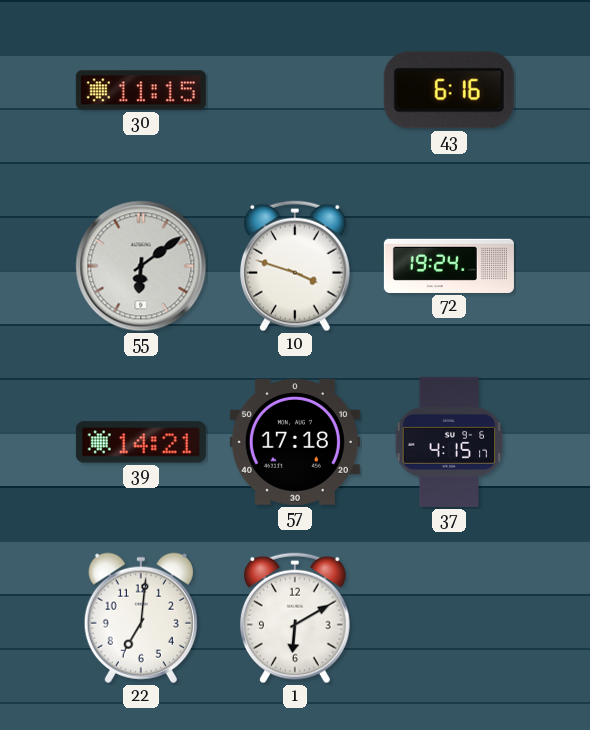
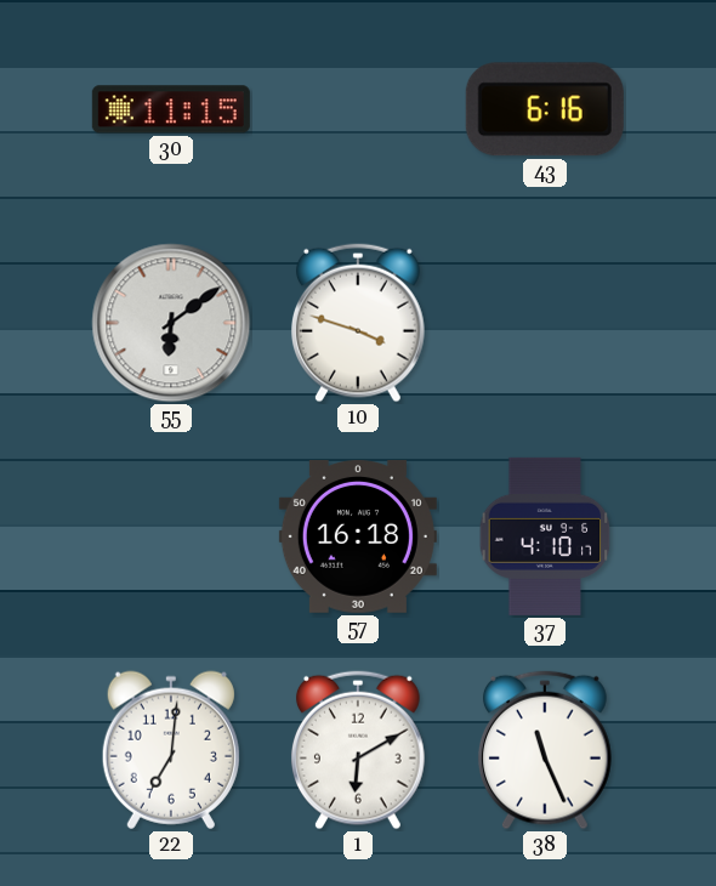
72: 19:24 -> none
39: 14:21 -> none
57: 17:18 -> 16:18
37: 4:15 -> 4:10
38: none -> 11:26
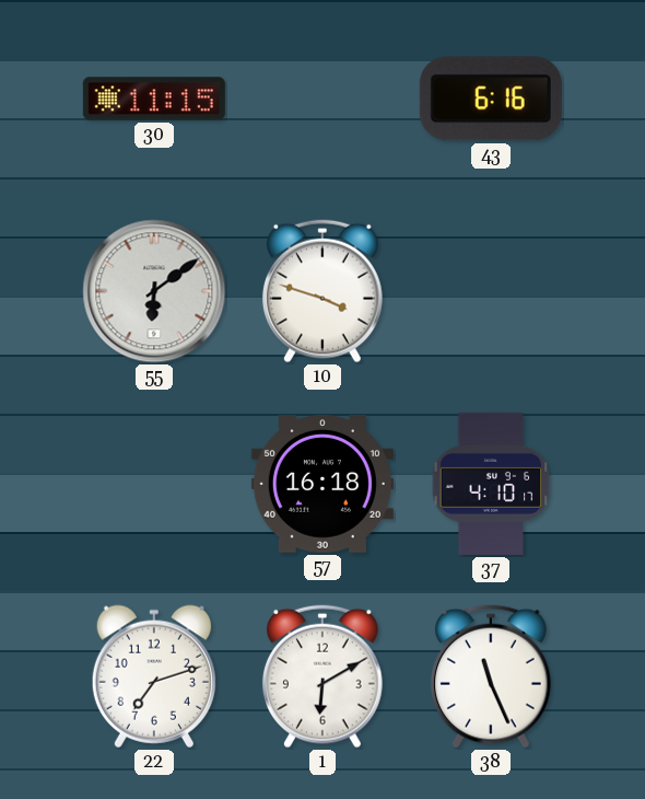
22: 7:01 -> 7:12
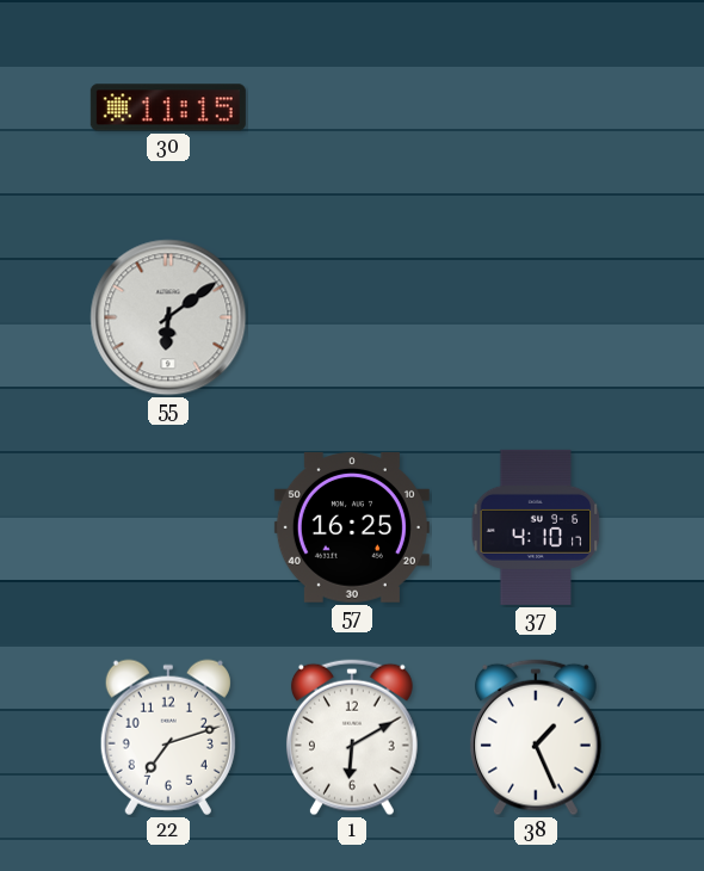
43: 6:16 -> none
10: 3:48 -> none
57: 16:18 -> 16:25
38: 11:26 -> 1:26
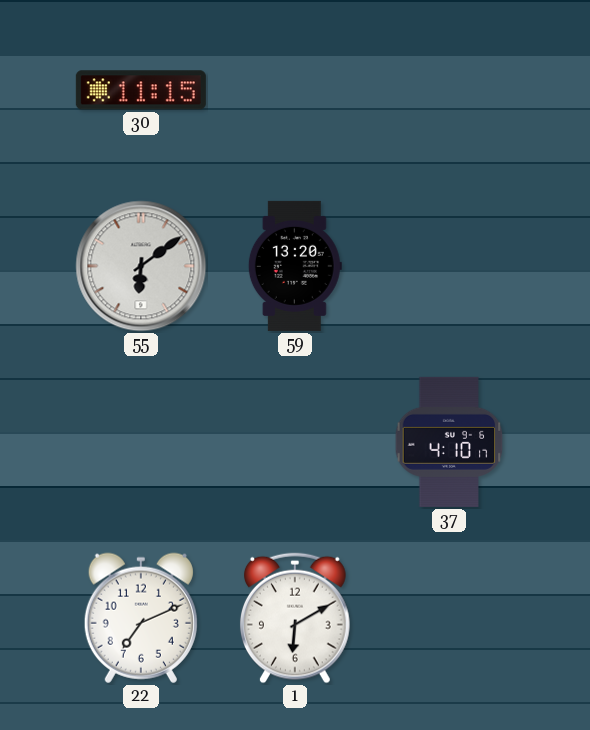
59: none -> 13:20
57: 16:25 -> none
22: 7:12 -> 7:11
38: 1:26 -> none
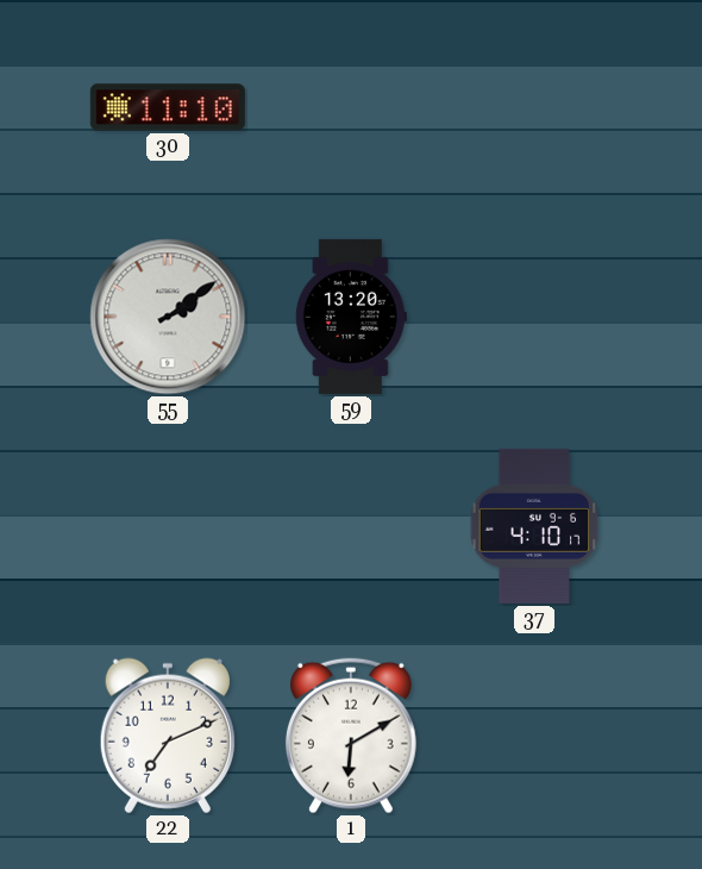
30: 11:15 -> 11:10
55: 6:09 -> 2:09
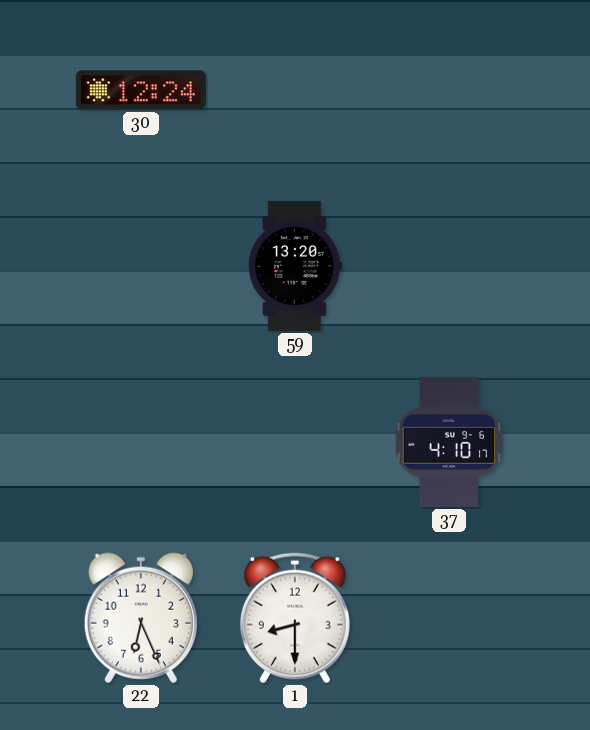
30: 11:10 -> 12:24
55: 2:09 -> none
22: 7:11 -> 6:26
1: 6:10 -> 8:30
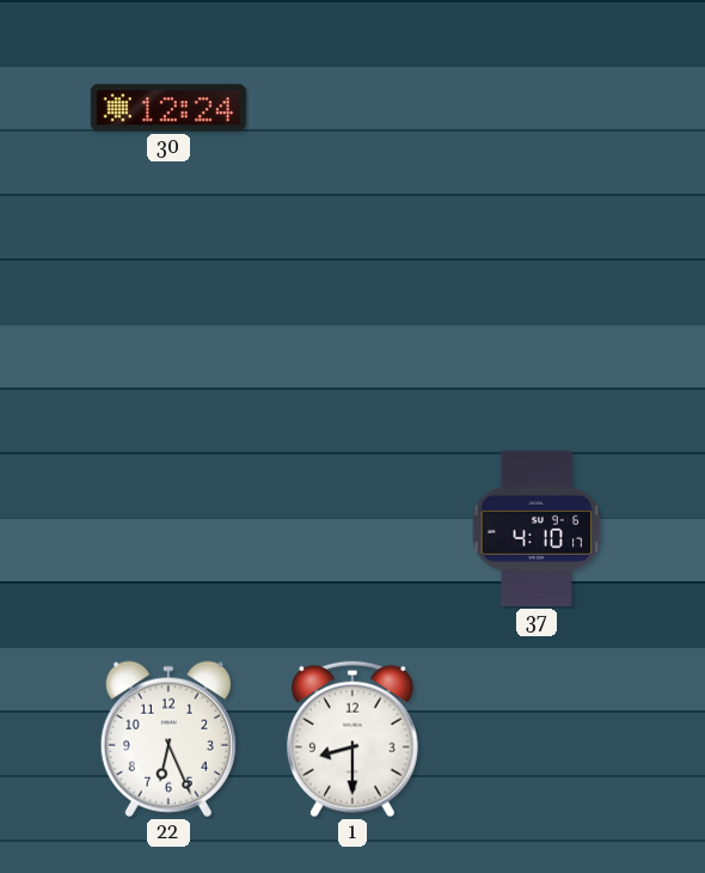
59: 13:20 -> none
